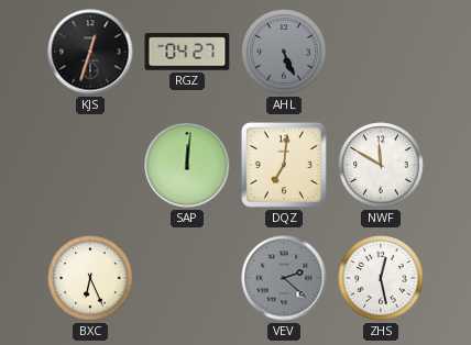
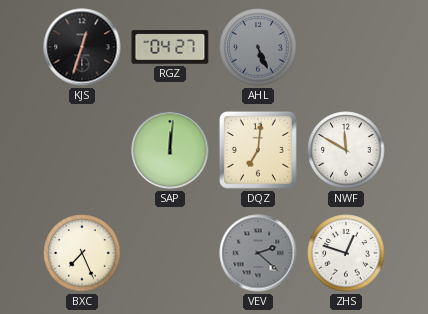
BXC: 6:26 -> 7:26
ZHS: 12:28 -> 12:48
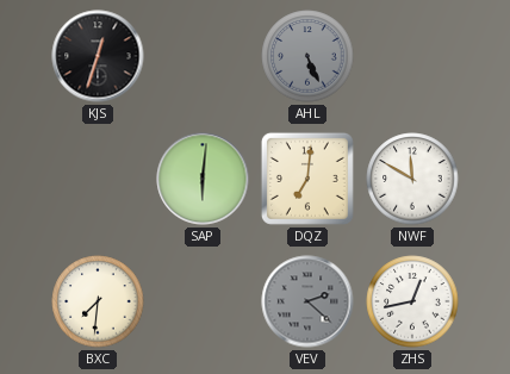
RGZ: 04:27 -> none
SAP: 12:01 -> 6:01
BXC: 7:26 -> 7:31
ZHS: 12:48 -> 12:43
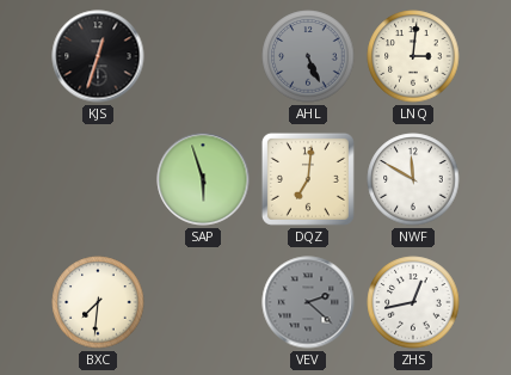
LNQ: none -> 3:01
SAP: 6:01 -> 5:57
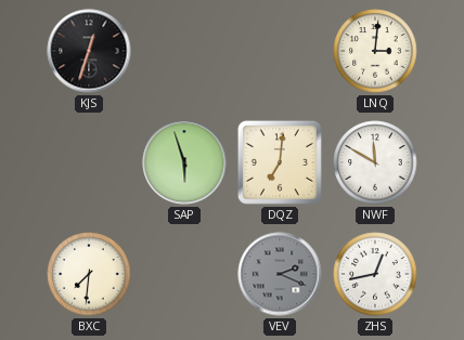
AHL: 5:26 -> none
VEV: 2:22 -> 2:19
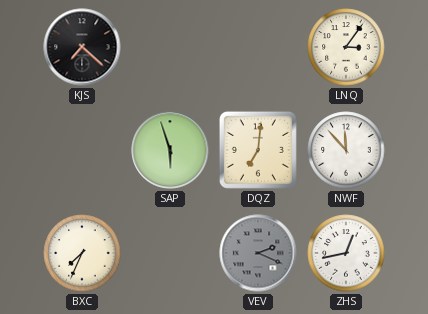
KJS: 12:33 -> 7:22
LNQ: 3:01 -> 3:06
NWF: 11:50 -> 11:53
BXC: 7:31 -> 7:34
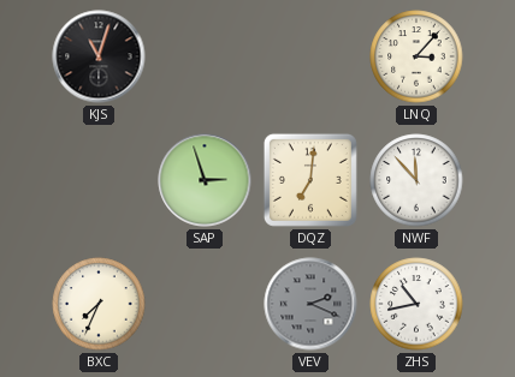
KJS: 7:22 -> 11:03
LNQ: 3:06 -> 3:07
SAP: 5:57 -> 2:57
ZHS: 12:43 -> 10:43
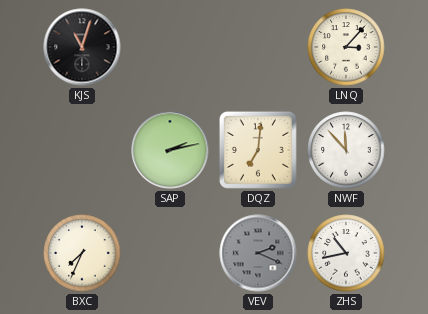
SAP: 2:57 -> 2:13
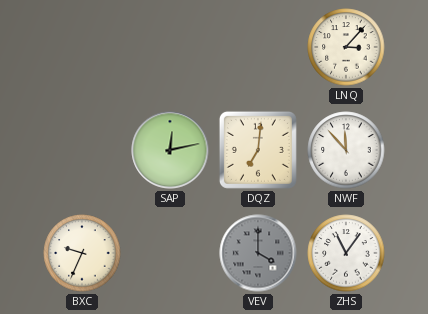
KJS: 11:03 -> none
SAP: 2:13 -> 12:13
BXC: 7:34 -> 9:34
VEV: 2:19 -> 4:00
ZHS: 10:43 -> 11:06
